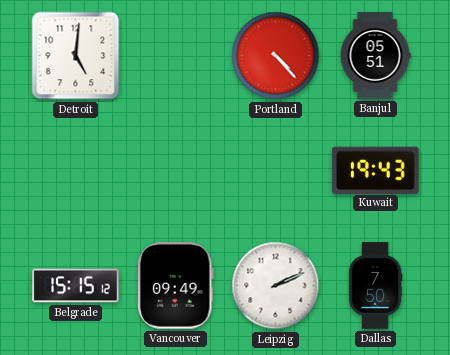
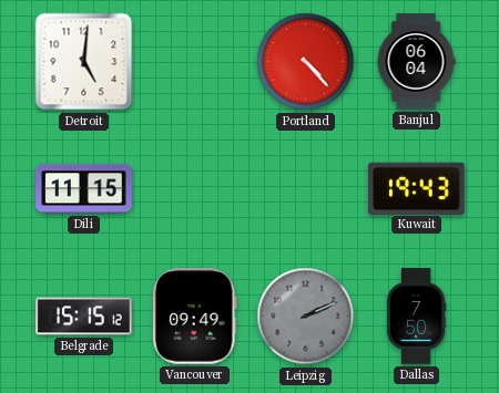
Banjul: 05:51 -> 06:04
Dili: none -> 11:15
Leipzig dial: white -> grey
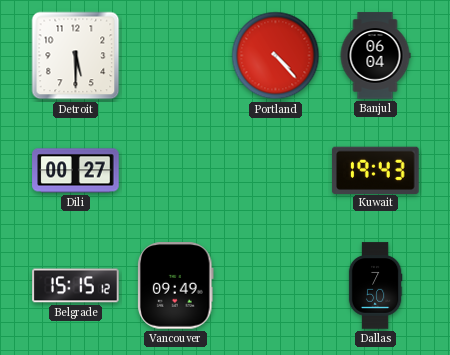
Detroit: 5:01 -> 5:30
Dili: 11:15 -> 00:27
Leipzig: 2:11 -> none
